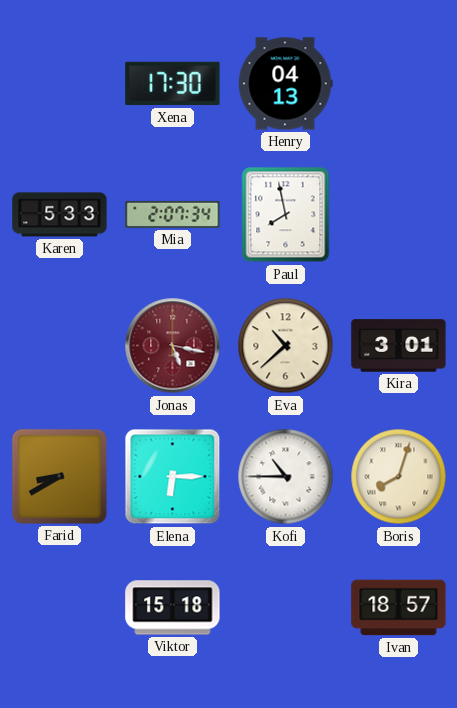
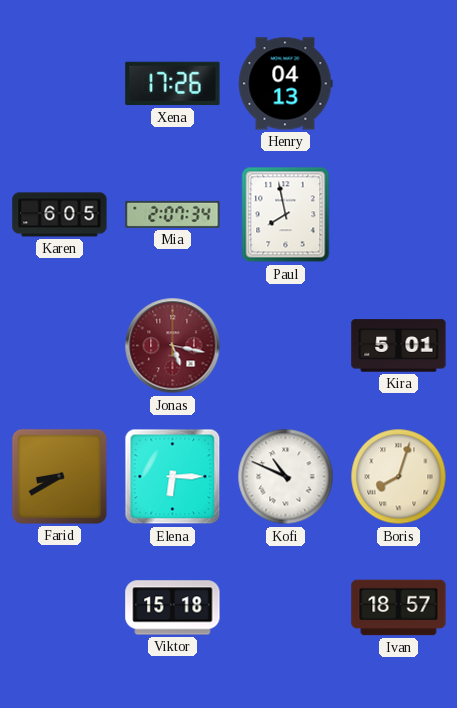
Xena: 17:30 -> 17:26
Karen: 5:33 -> 6:05
Eva: 10:38 -> none
Kira: 3:01 -> 5:01
Kofi: 10:45 -> 10:49
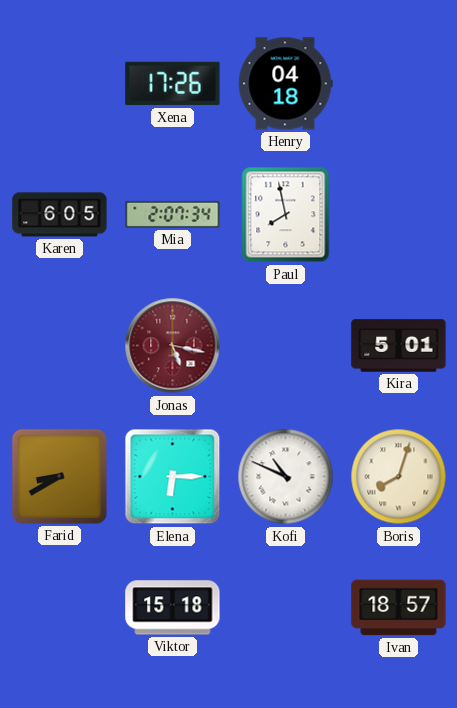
Henry: 04:13 -> 04:18
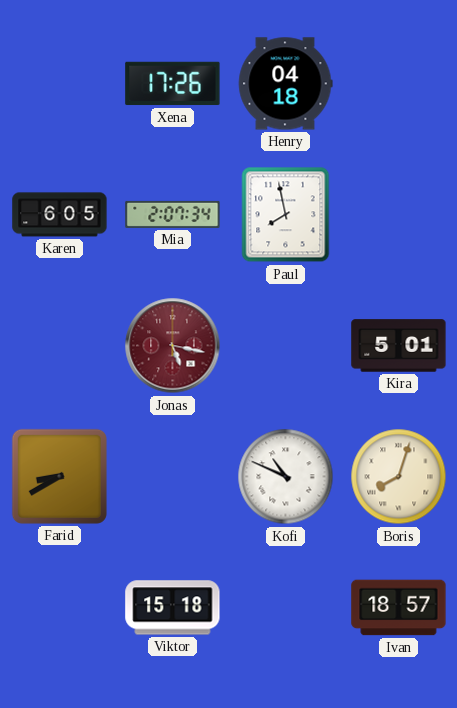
Elena: 6:15 -> none
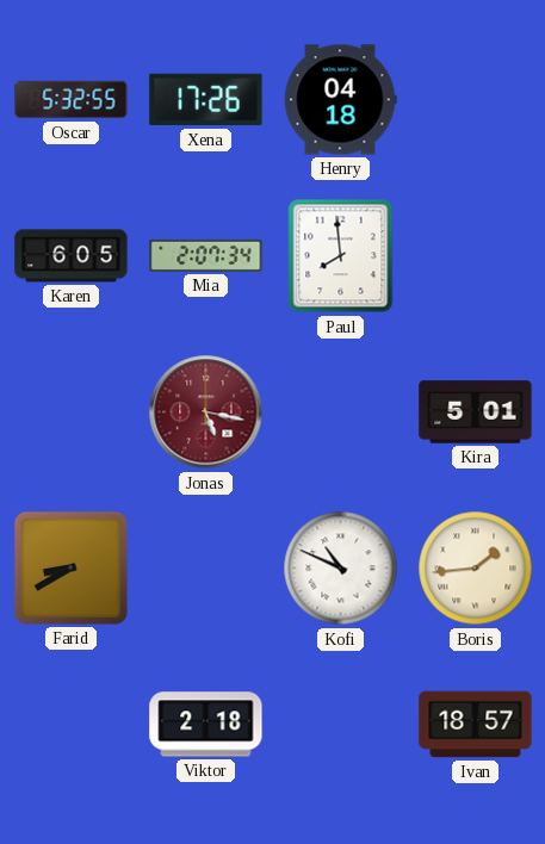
Oscar: none -> 5:32
Paul: 7:58 -> 7:59
Boris: 8:03 -> 1:44
Viktor: 15:18 -> 2:18
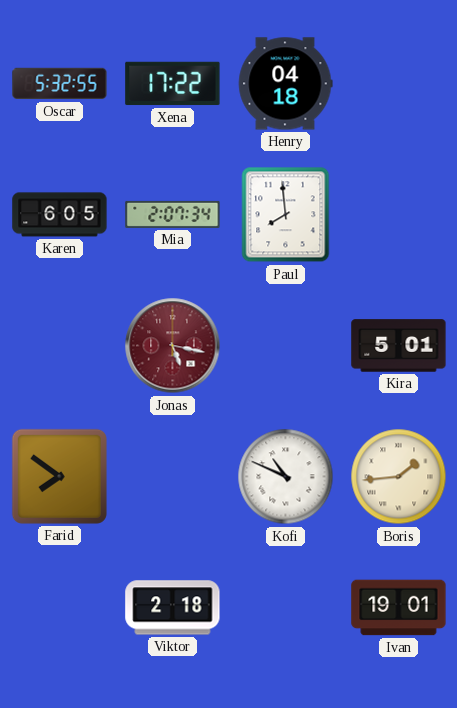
Xena: 17:26 -> 17:22
Farid: 8:40 -> 7:51
Ivan: 18:57 -> 19:01
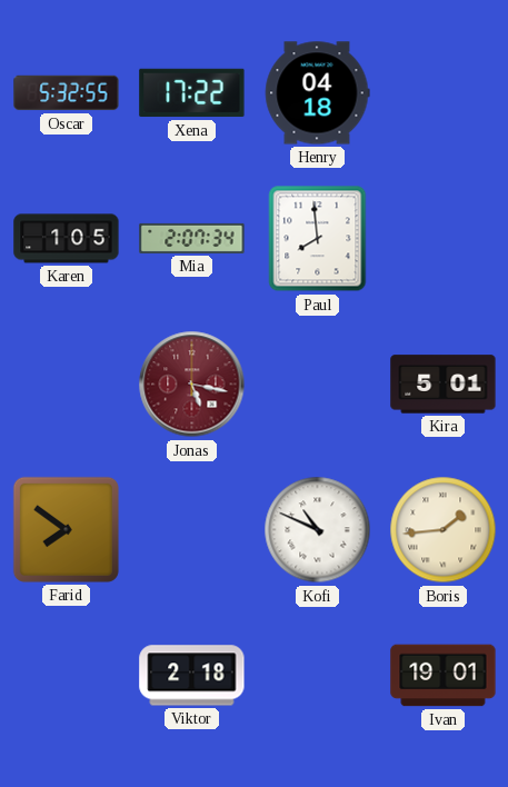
Karen: 6:05 -> 1:05
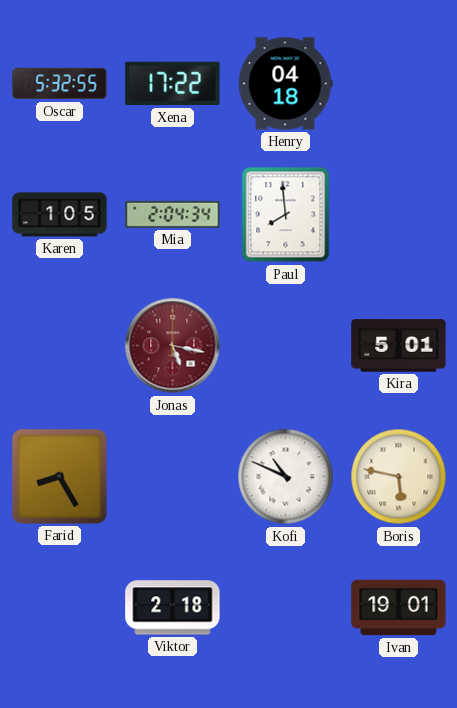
Mia: 2:07 -> 2:04
Farid: 7:51 -> 8:25
Boris: 1:44 -> 5:47
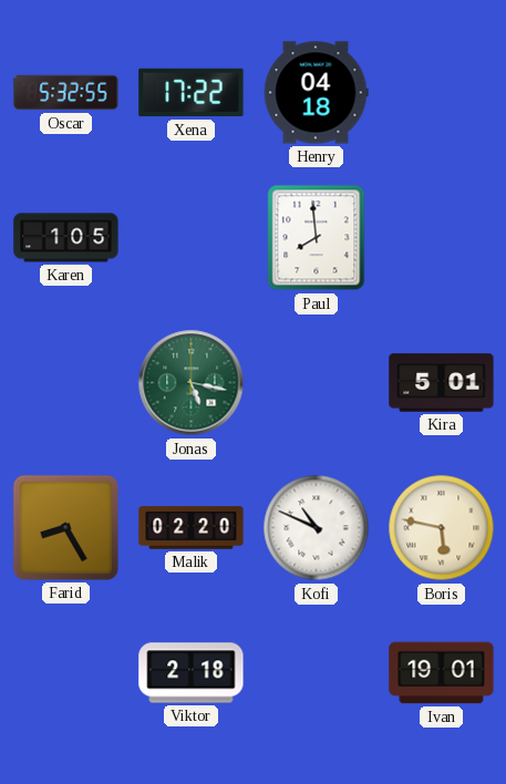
Mia: 2:04 -> none
Jonas dial: burgundy -> green
Malik: none -> 02:20
